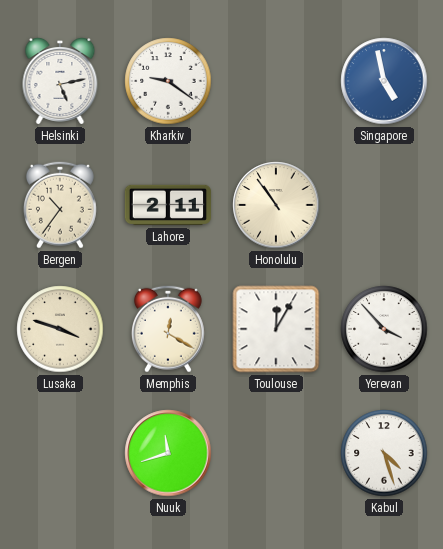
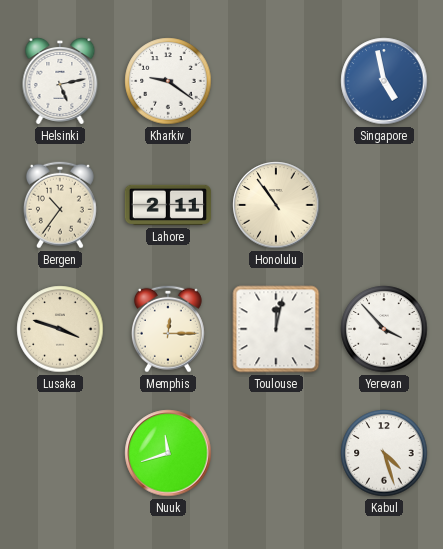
Memphis: 12:20 -> 12:15
Toulouse: 12:05 -> 12:02
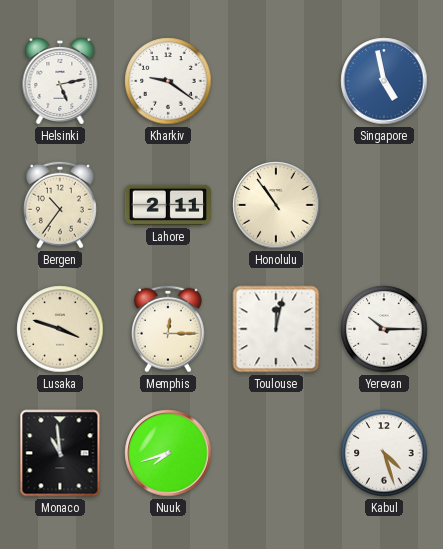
Yerevan: 3:53 -> 10:15
Monaco: none -> 10:59
Nuuk: 11:42 -> 7:42
